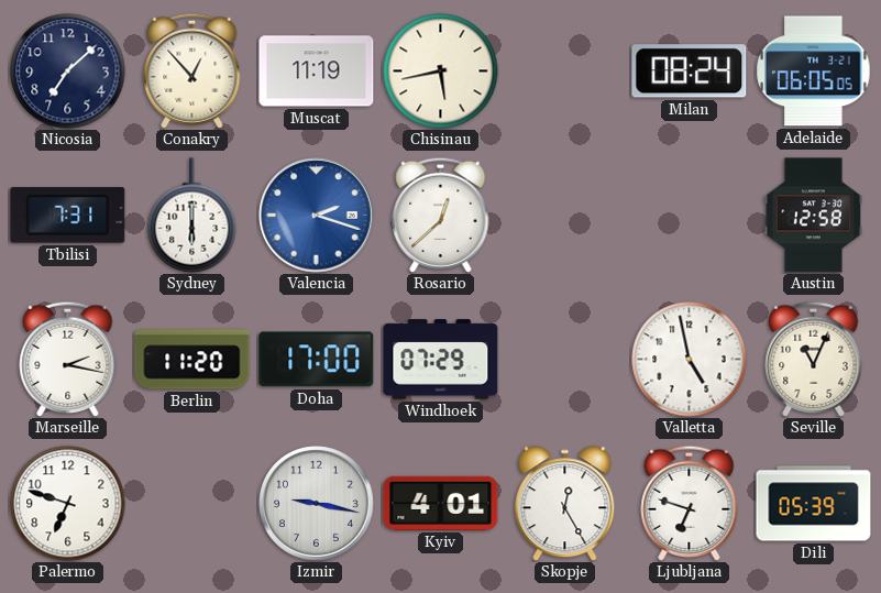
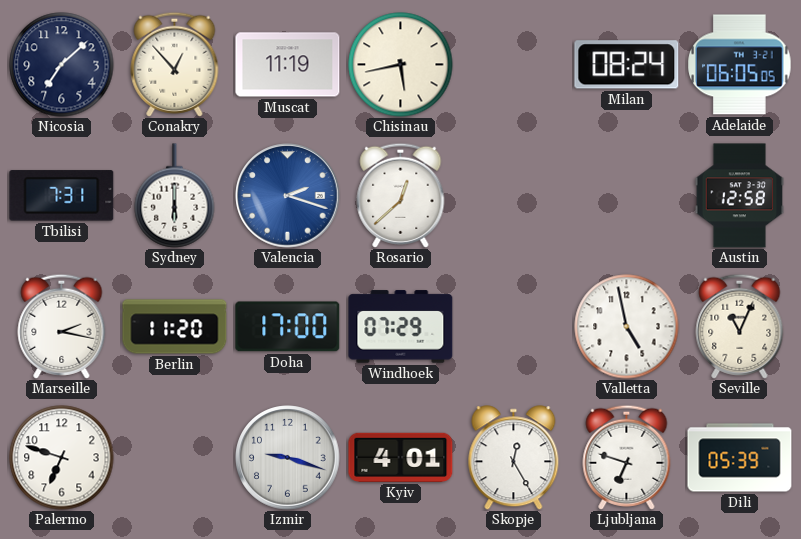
Izmir: 9:17 -> 9:18
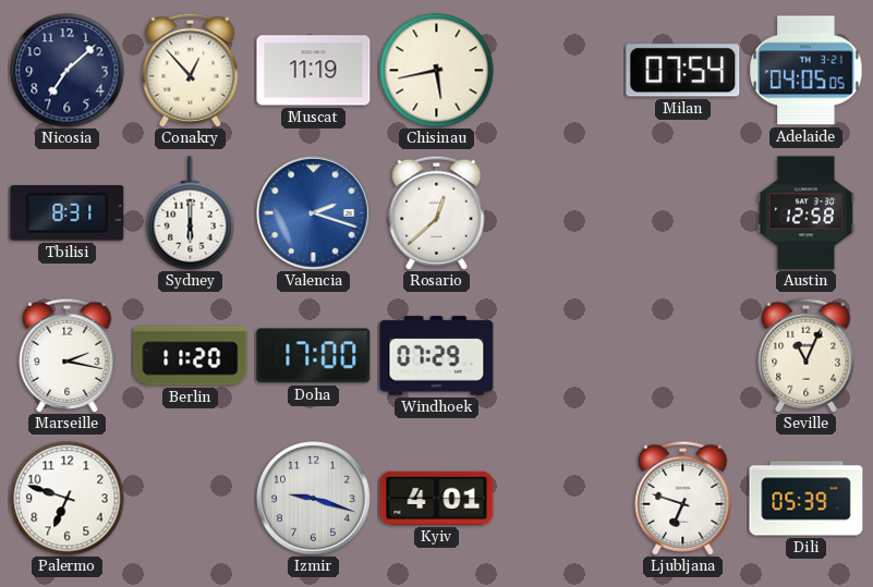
Milan: 08:24 -> 07:54
Adelaide: 06:05 -> 04:05
Tbilisi: 7:31 -> 8:31
Valletta: 4:58 -> none
Skopje: 12:25 -> none
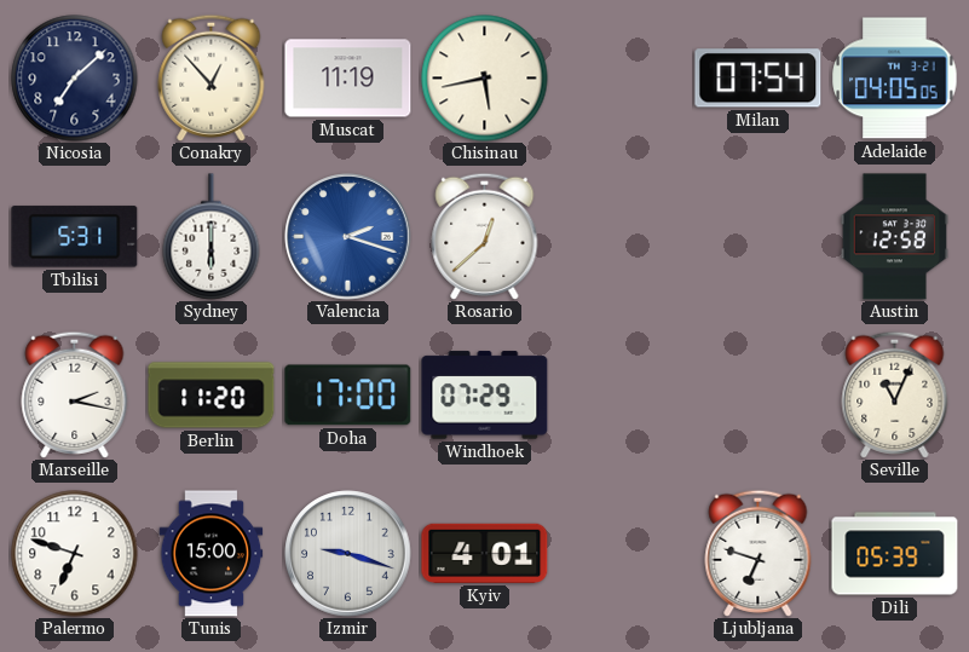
Tbilisi: 8:31 -> 5:31
Tunis: none -> 15:00
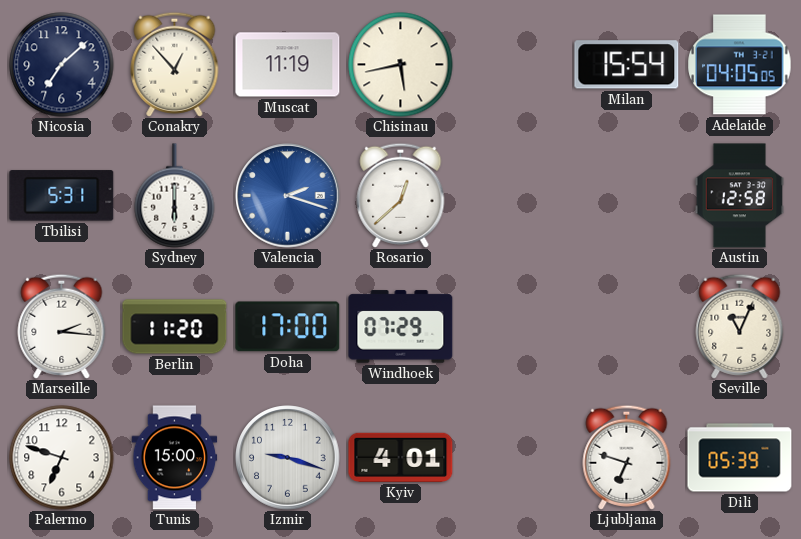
Milan: 07:54 -> 15:54
Marseille: 2:17 -> 2:16
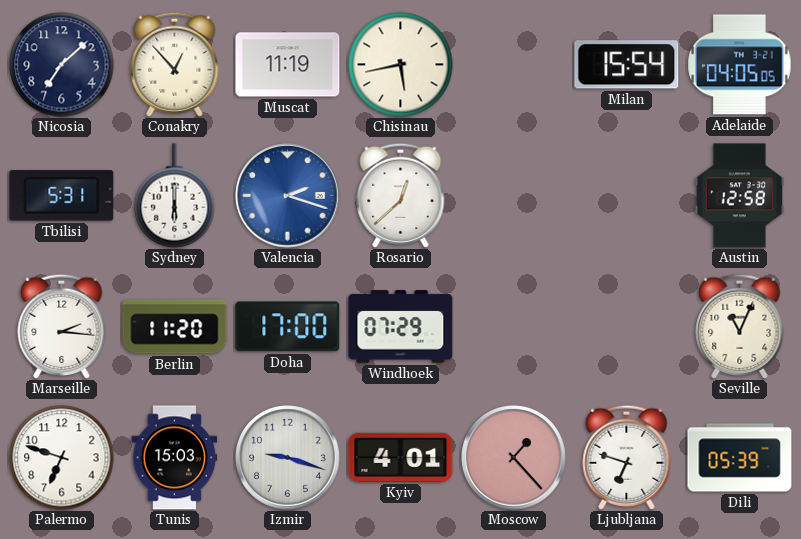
Tunis: 15:00 -> 15:03
Moscow: none -> 1:23
